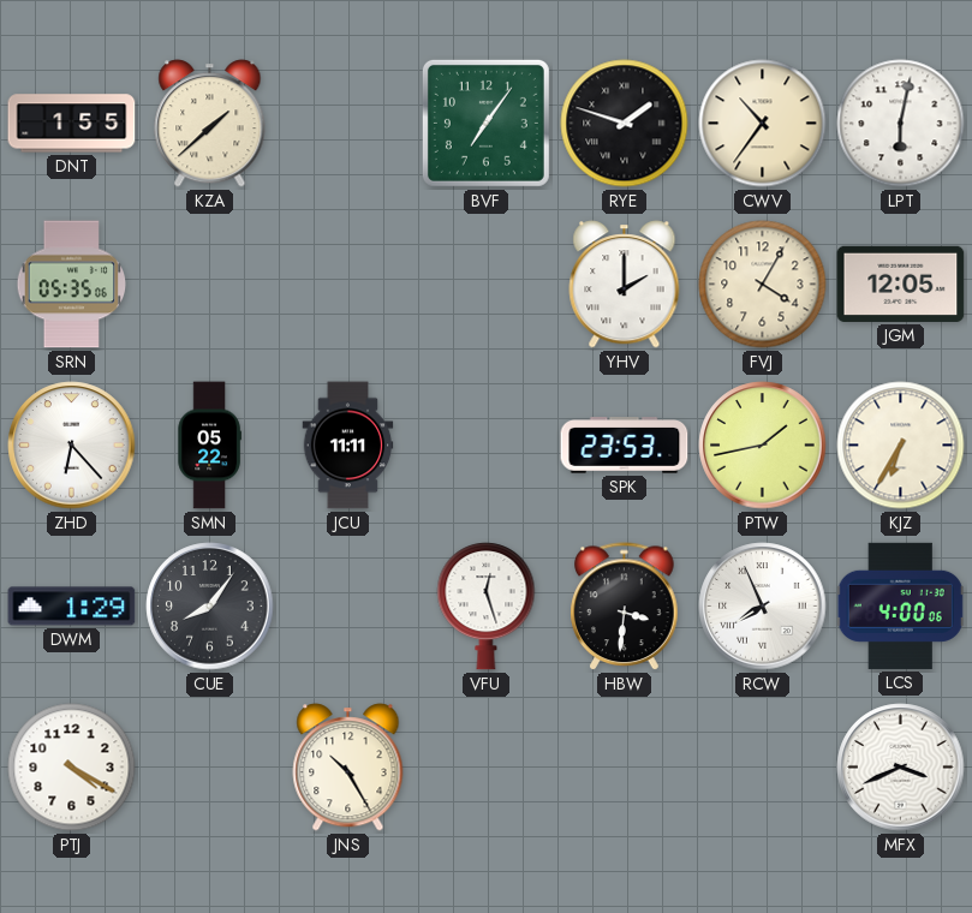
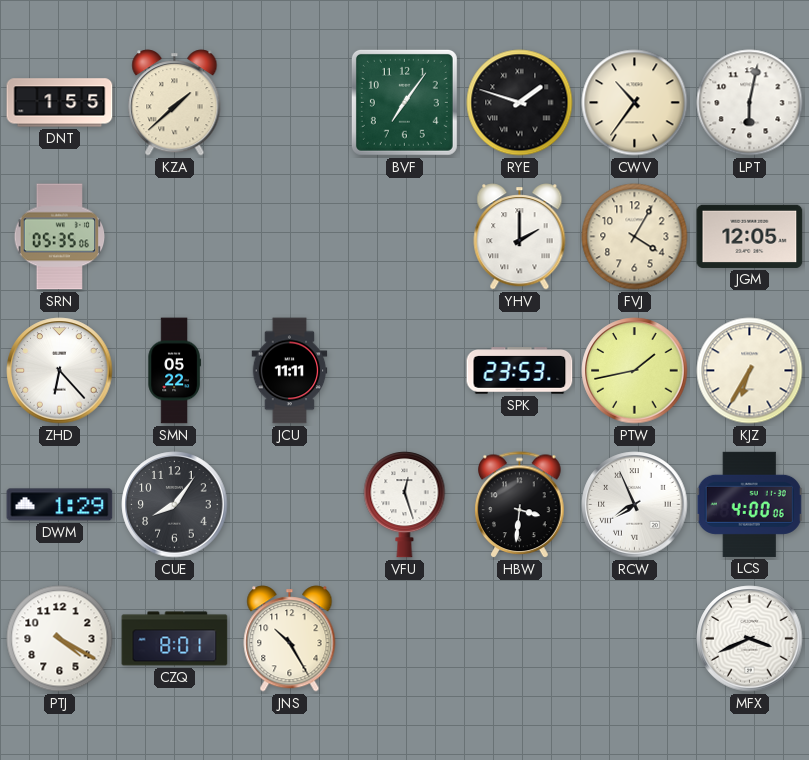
CZQ: none -> 8:01
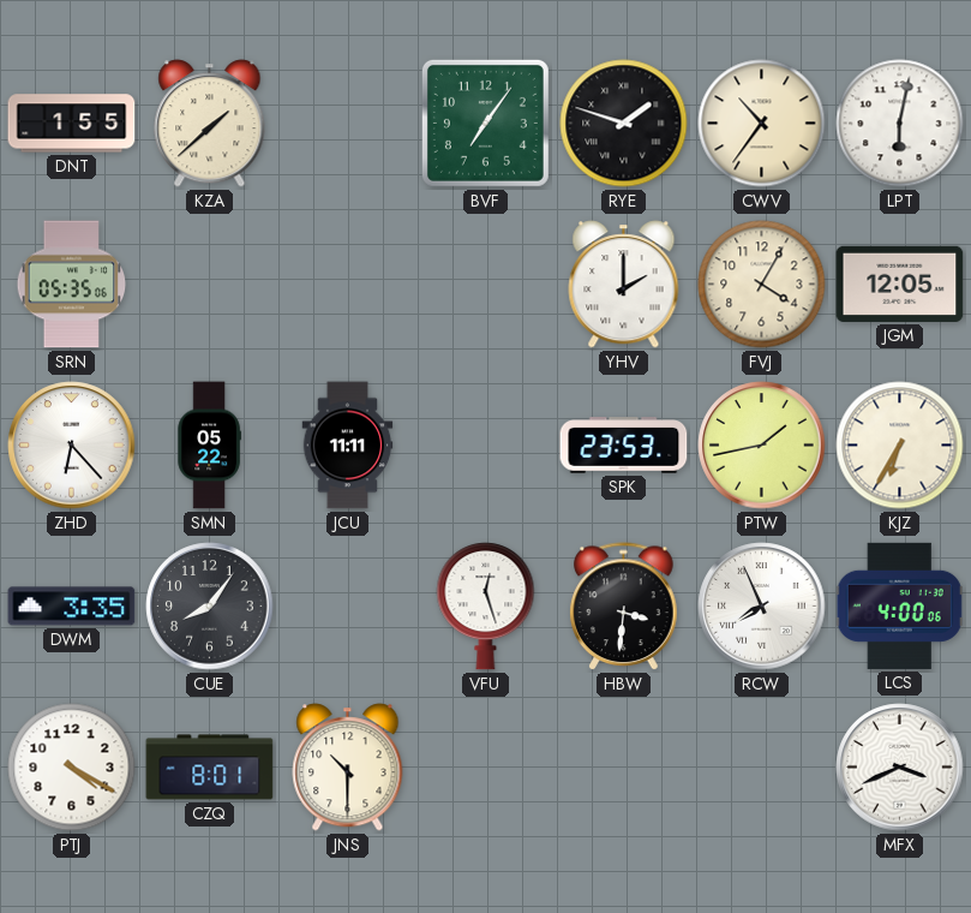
DWM: 1:29 -> 3:35
JNS: 10:25 -> 10:30
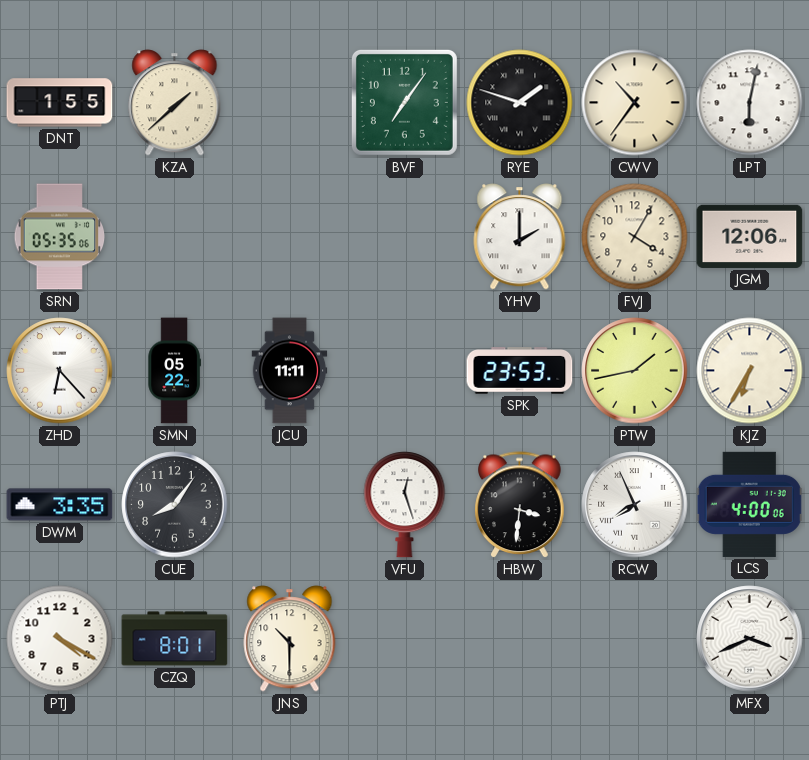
JGM: 12:05 -> 12:06
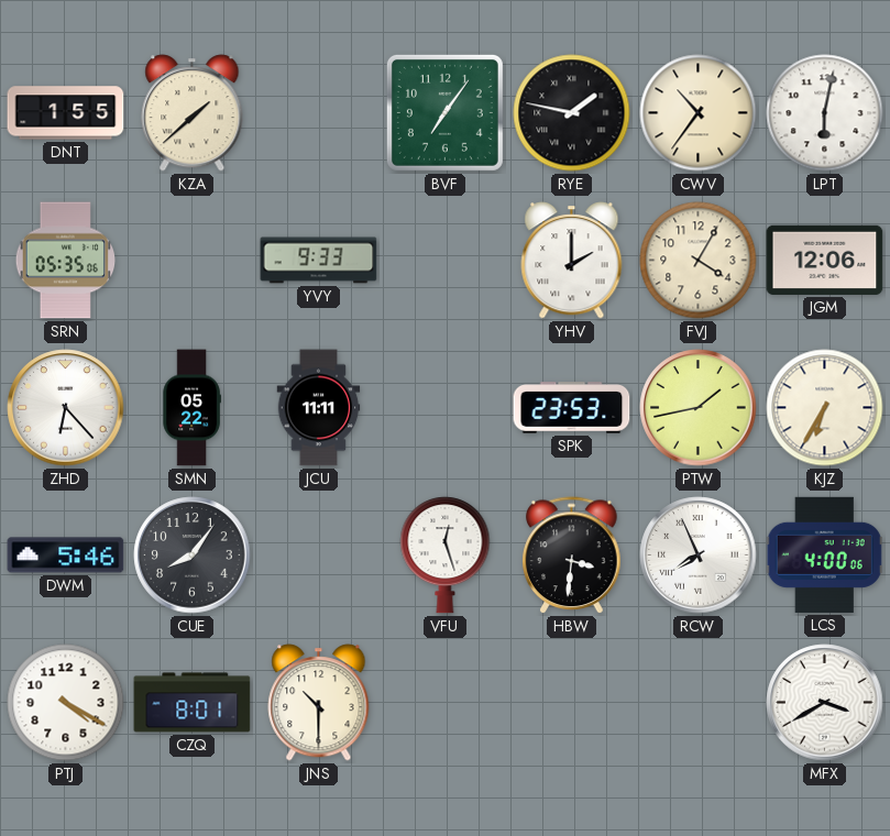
RYE: 1:48 -> 1:47
YVY: none -> 9:33
DWM: 3:35 -> 5:46
MFX: 3:41 -> 3:40
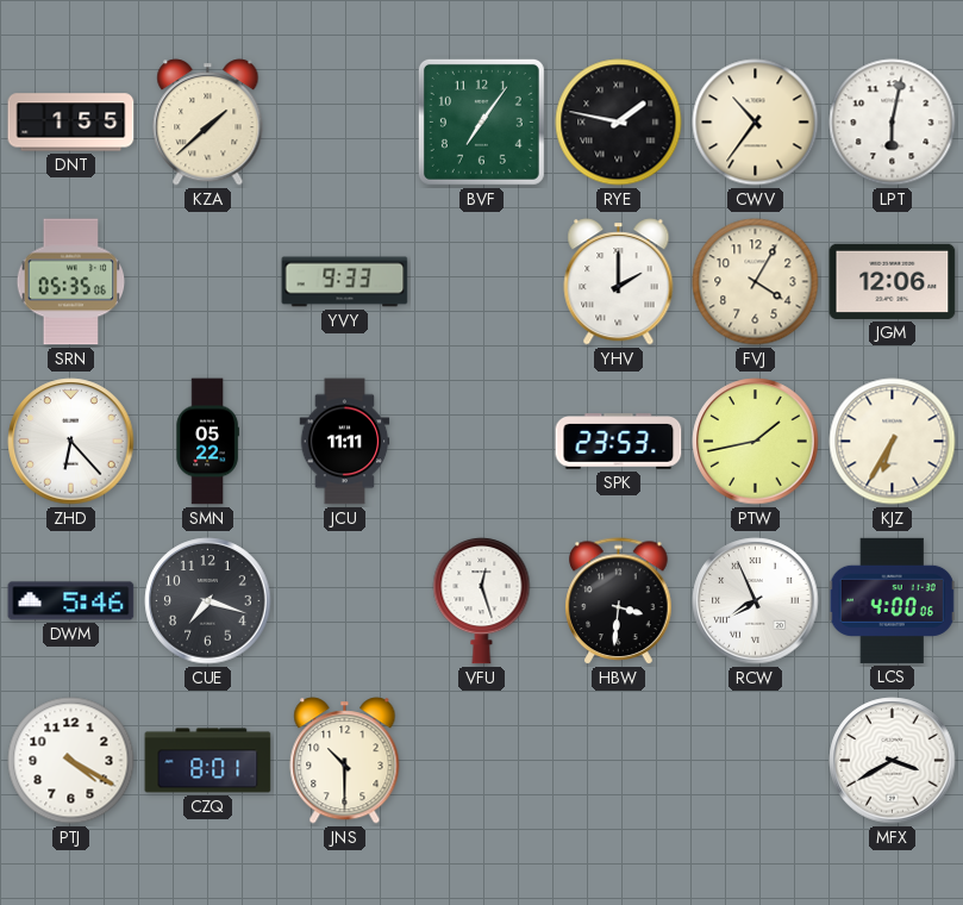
CUE: 8:06 -> 7:18
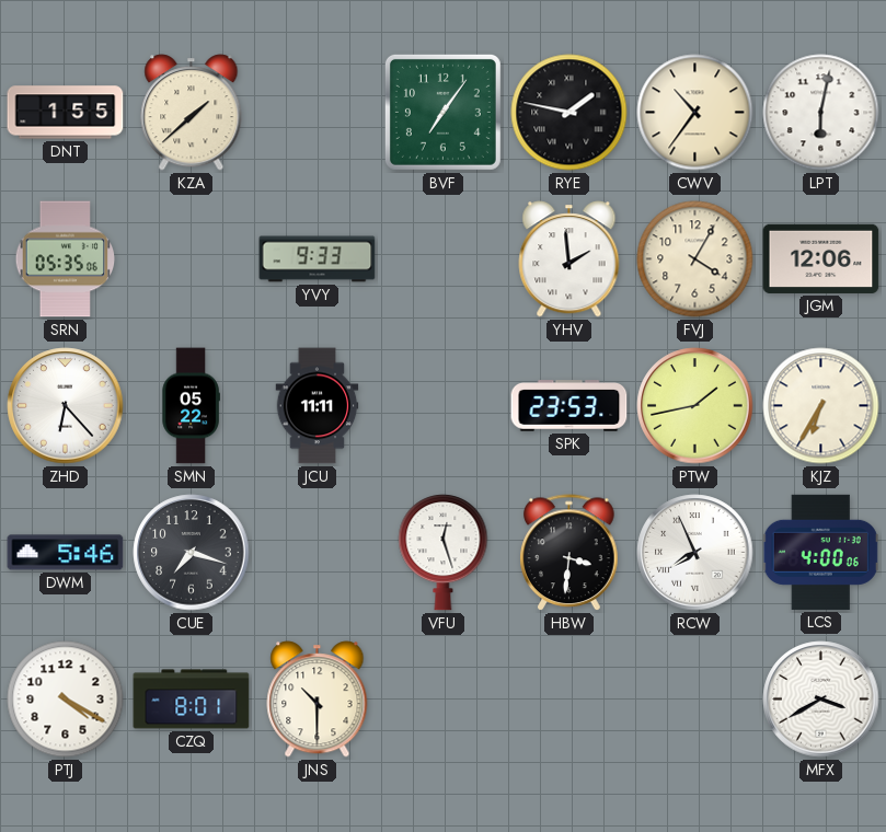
YHV: 2:00 -> 1:59
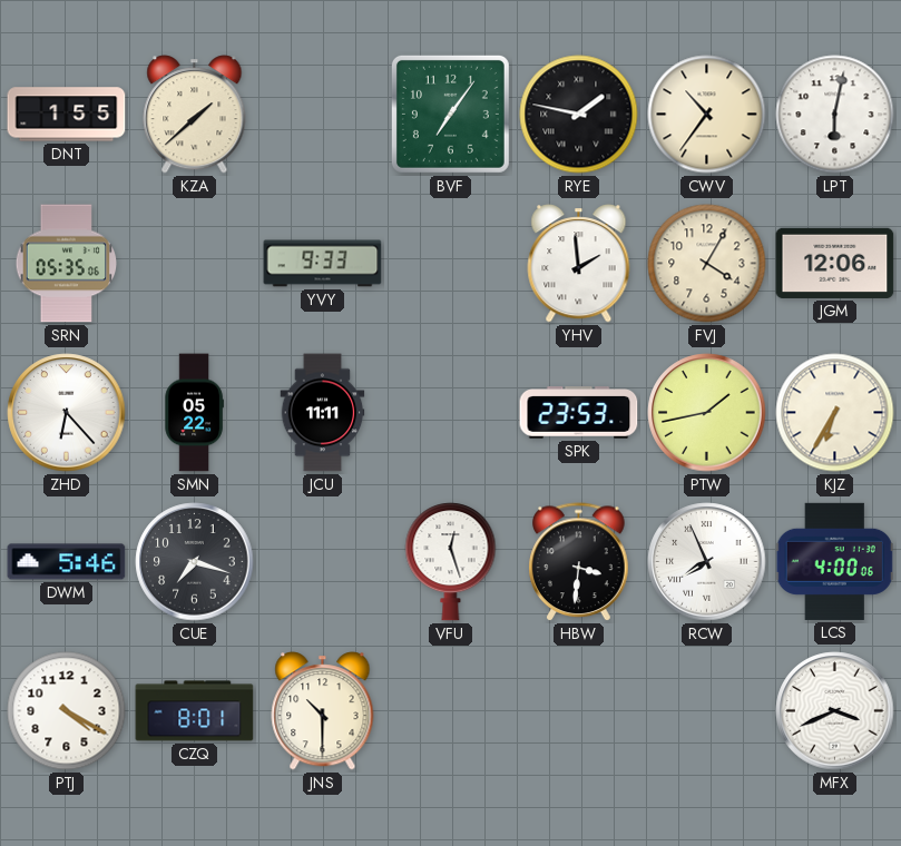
MFX: 3:40 -> 3:41
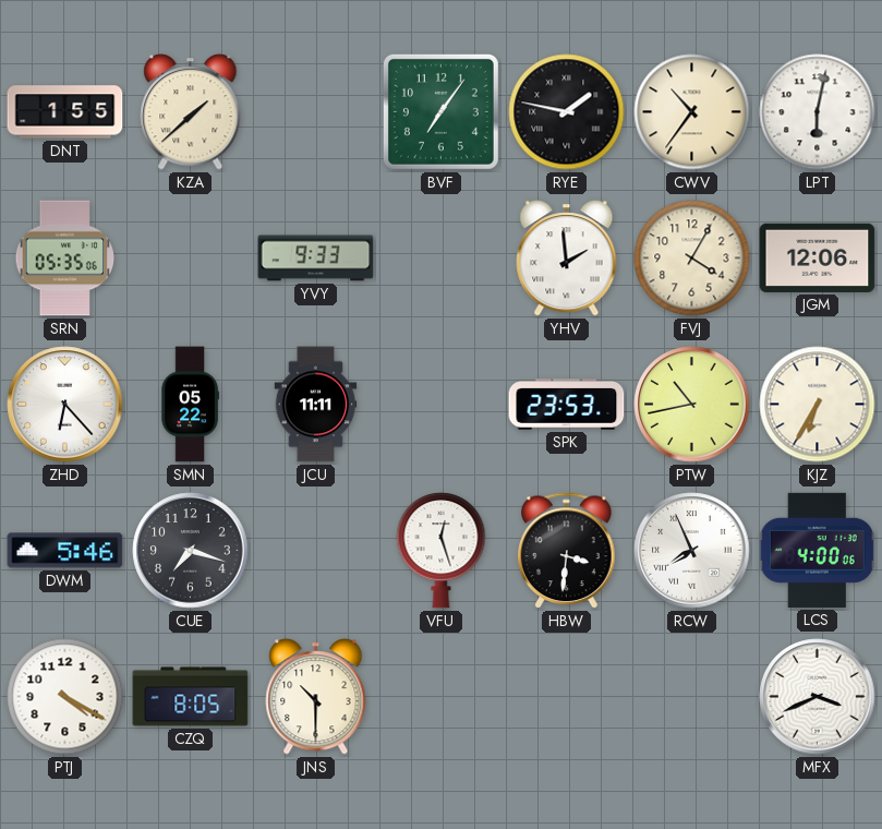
PTW: 1:43 -> 10:43
CZQ: 8:01 -> 8:05
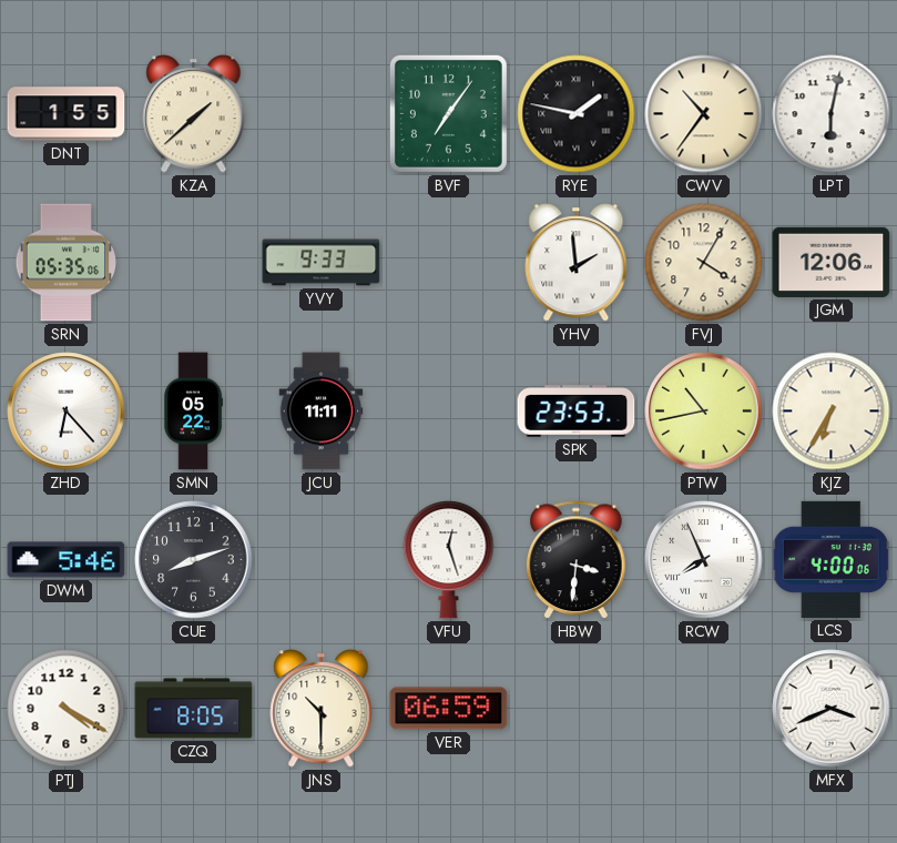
CUE: 7:18 -> 8:12
VER: none -> 06:59
